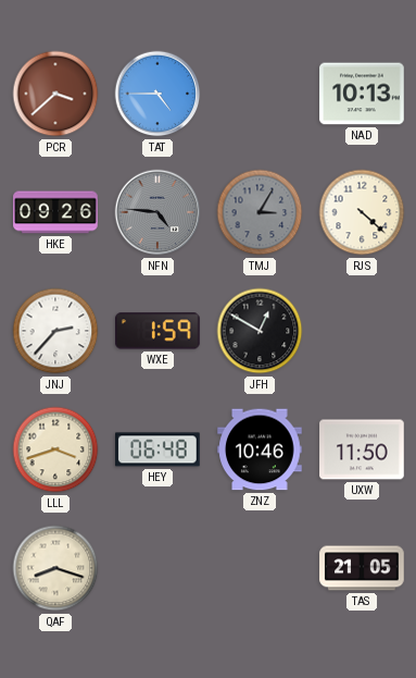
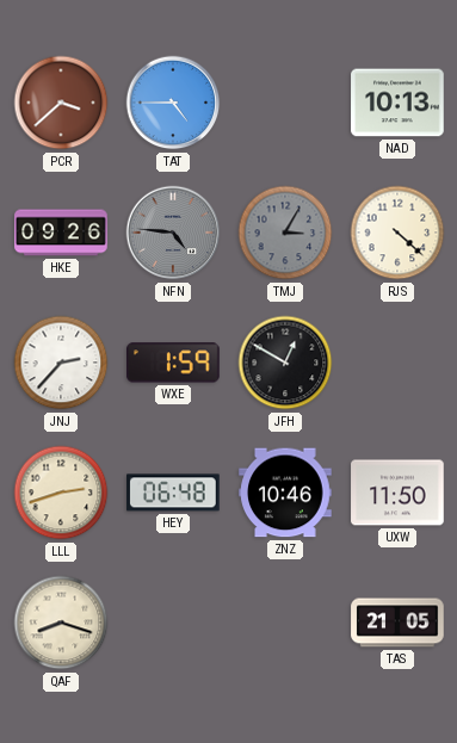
LLL: 3:42 -> 2:42
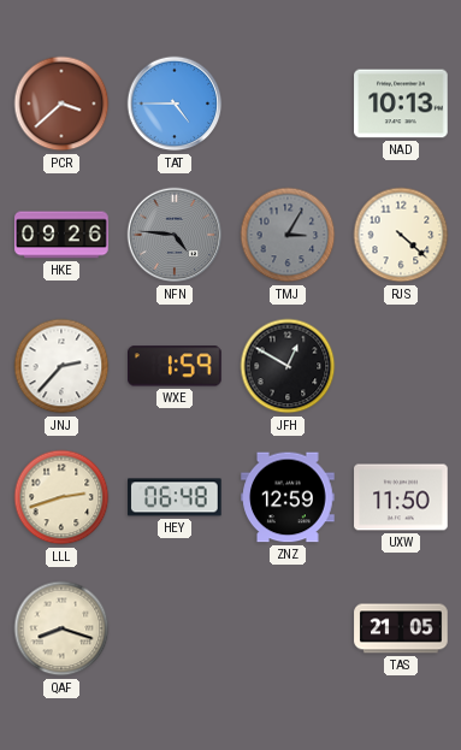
ZNZ: 10:46 -> 12:59
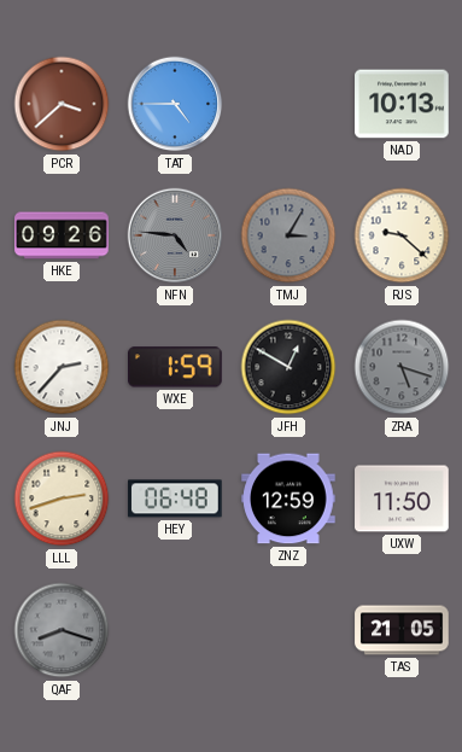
RJS: 4:22 -> 9:22
ZRA: none -> 5:18
QAF dial: cream -> grey
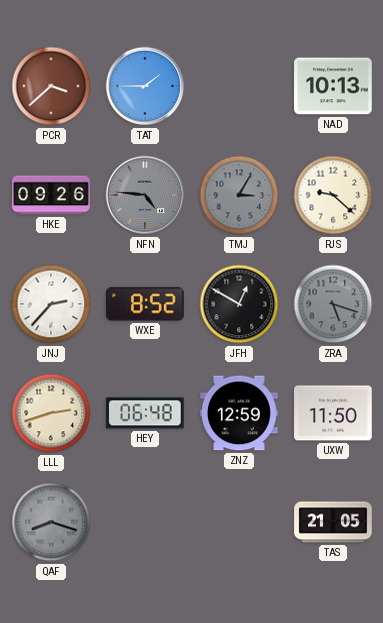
TAT: 4:45 -> 1:45
WXE: 1:59 -> 8:52
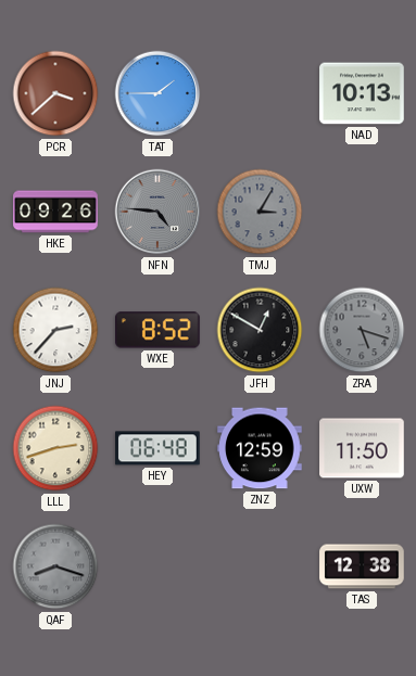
RJS: 9:22 -> none
TAS: 21:05 -> 12:38
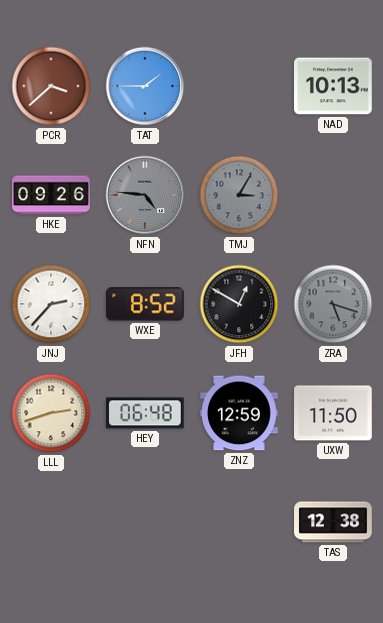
QAF: 8:18 -> none
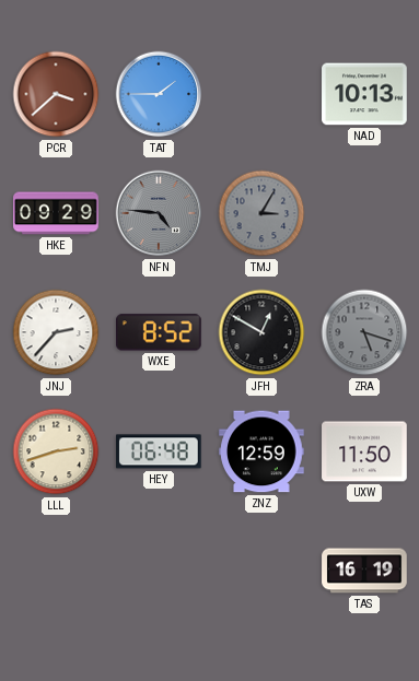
HKE: 09:26 -> 09:29
TAS: 12:38 -> 16:19
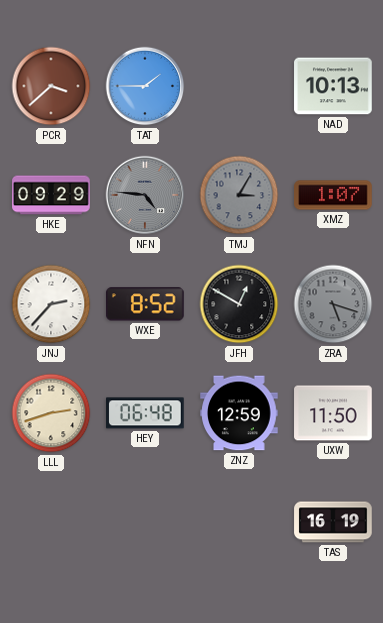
XMZ: none -> 1:07
